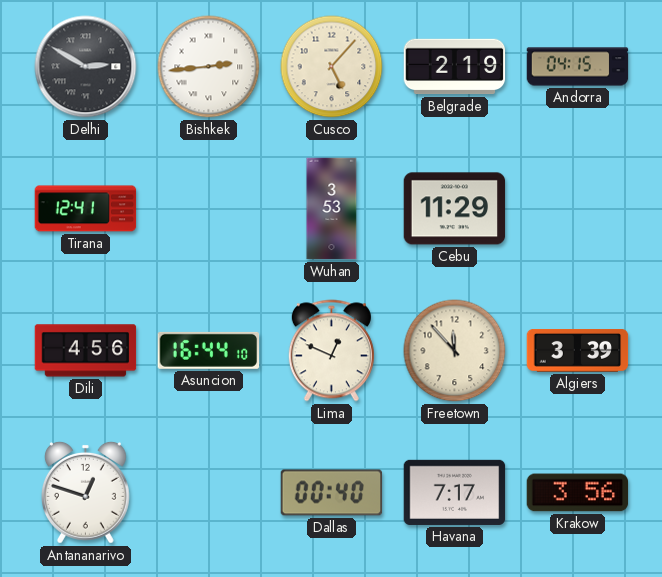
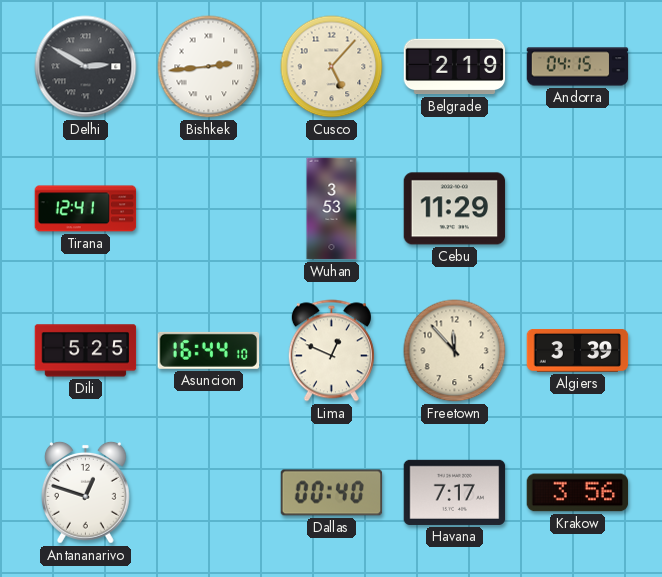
Dili: 4:56 -> 5:25
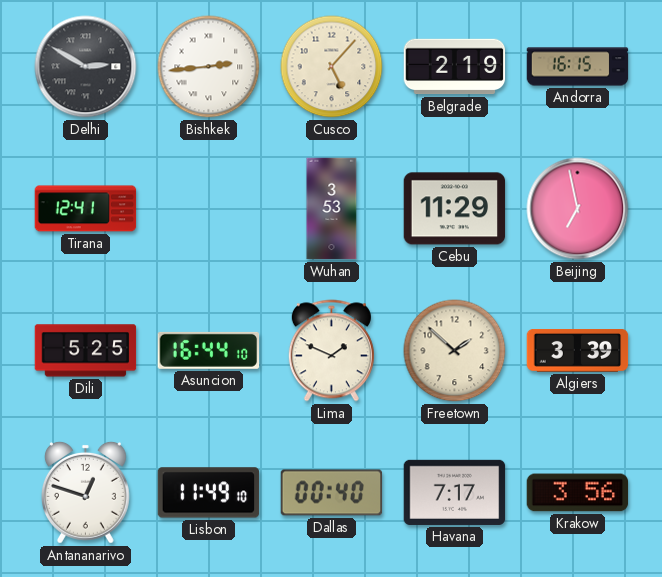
Andorra: 04:15 -> 16:15
Beijing: none -> 6:58
Lima: 12:49 -> 1:49
Freetown: 11:53 -> 1:52
Lisbon: none -> 11:49
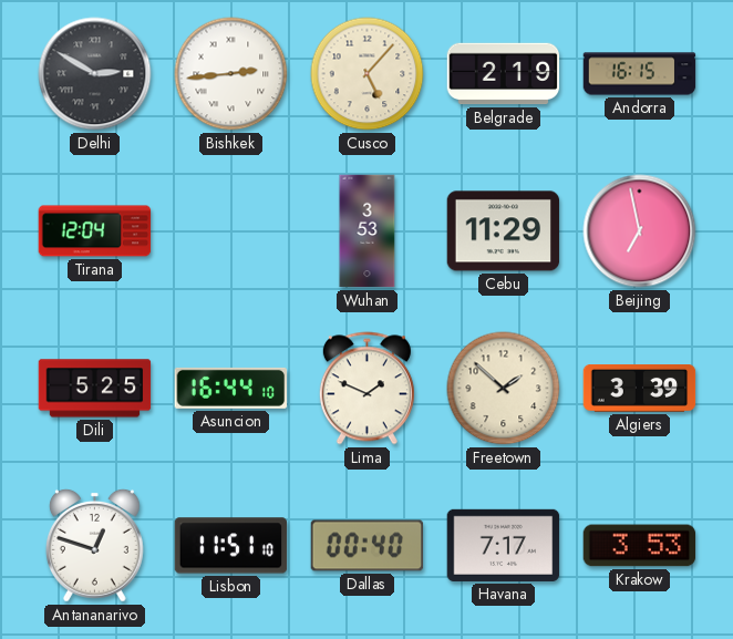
Tirana: 12:41 -> 12:04
Lisbon: 11:49 -> 11:51
Krakow: 3:56 -> 3:53
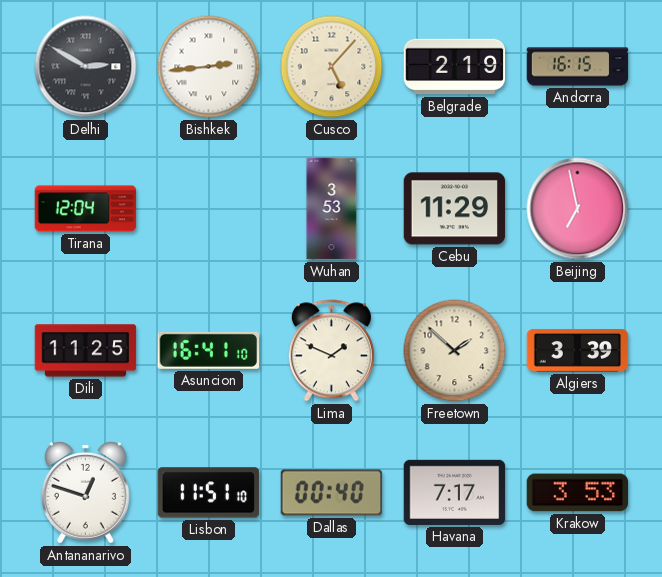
Dili: 5:25 -> 11:25
Asuncion: 16:44 -> 16:41
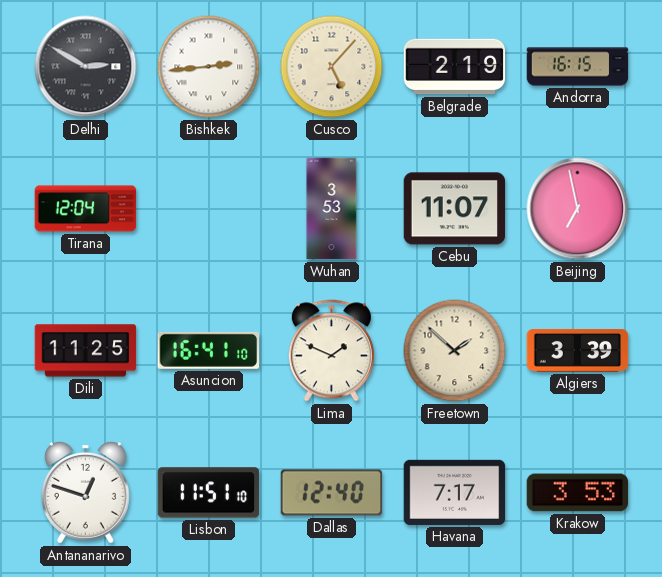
Cebu: 11:29 -> 11:07
Dallas: 00:40 -> 12:40
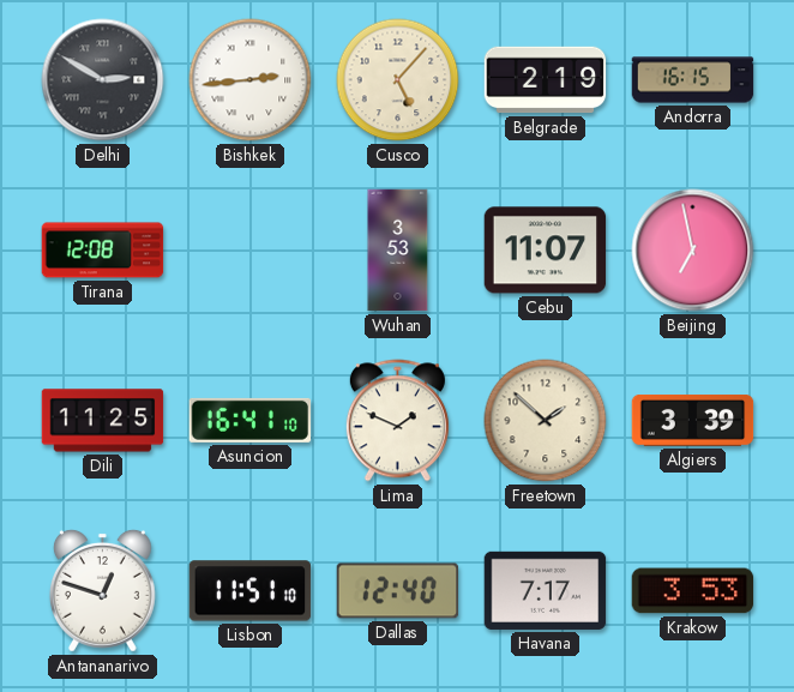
Tirana: 12:04 -> 12:08
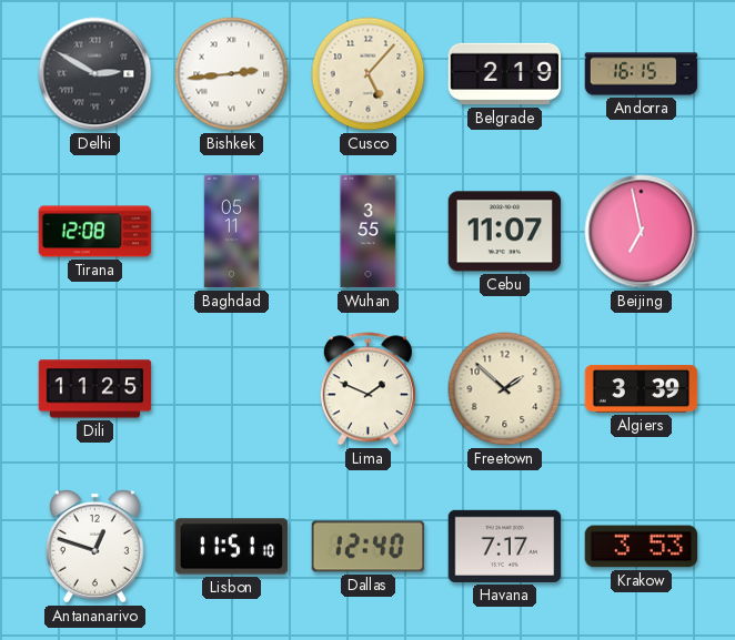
Baghdad: none -> 05:11
Wuhan: 3:53 -> 3:55
Asuncion: 16:41 -> none
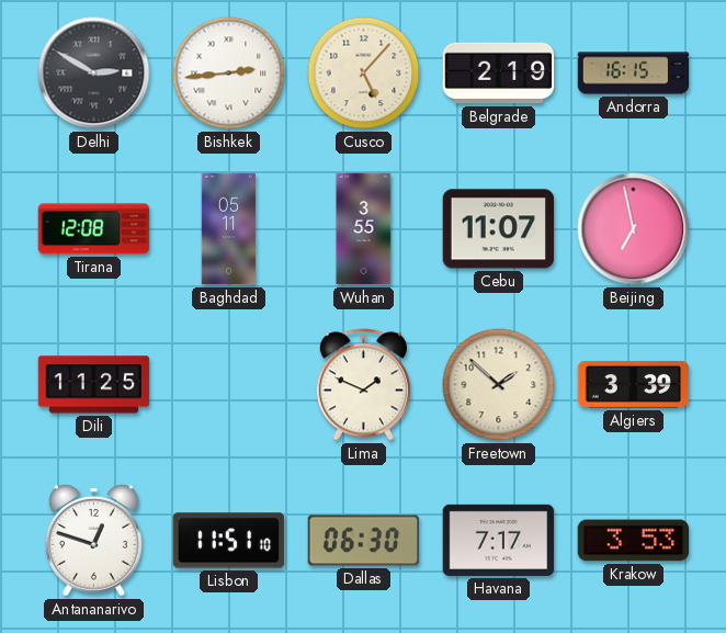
Dallas: 12:40 -> 06:30
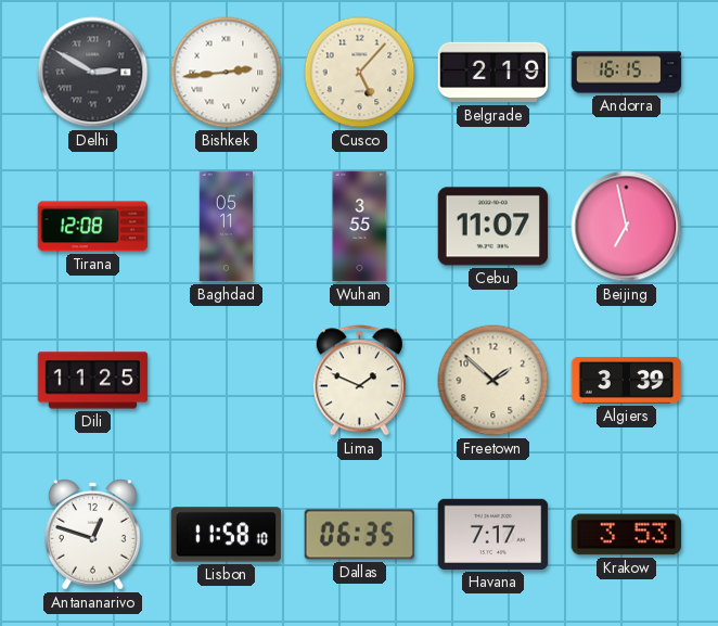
Lisbon: 11:51 -> 11:58
Dallas: 06:30 -> 06:35
